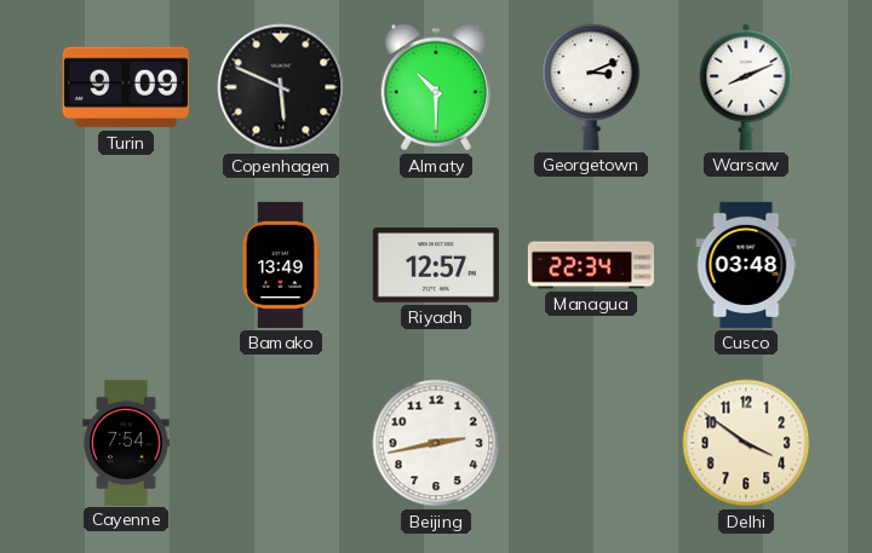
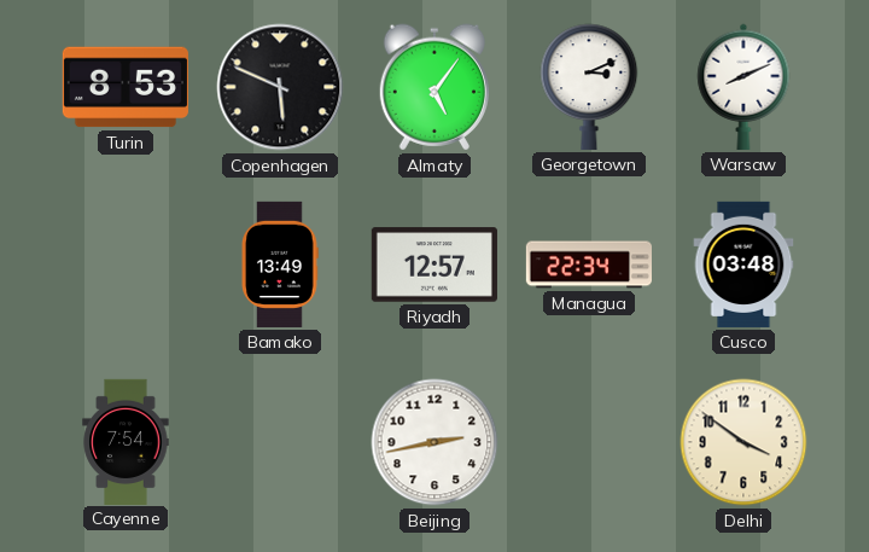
Turin: 9:09 -> 8:53
Almaty: 10:30 -> 5:06
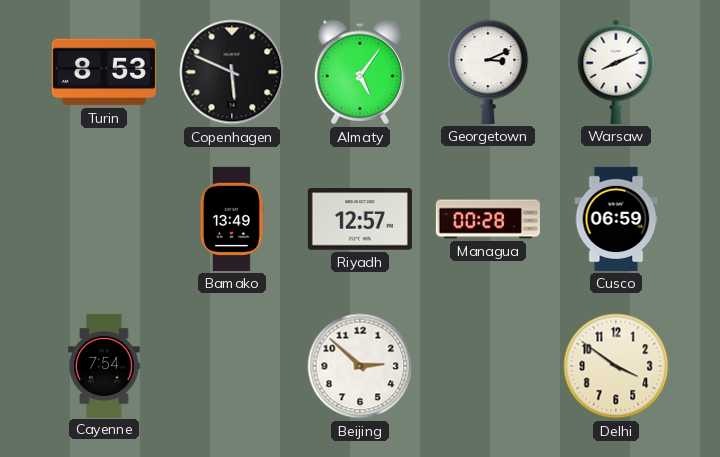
Managua: 22:34 -> 00:28
Cusco: 03:48 -> 06:59
Beijing: 2:43 -> 2:52
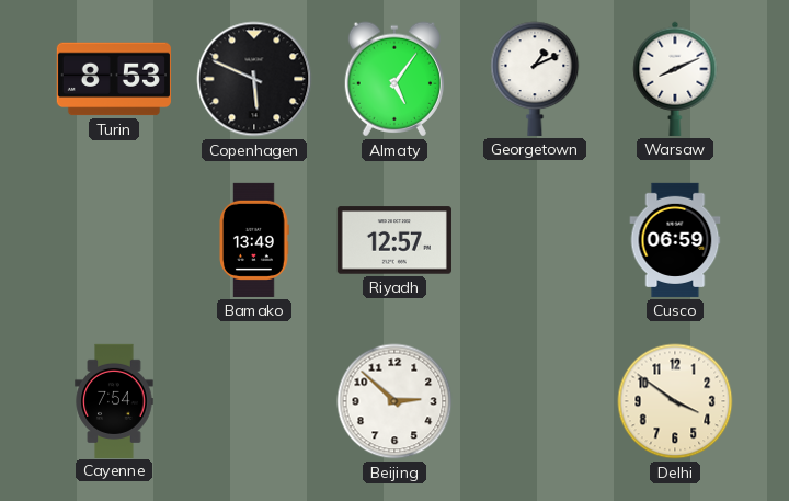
Georgetown: 3:11 -> 1:11
Managua: 00:28 -> none
